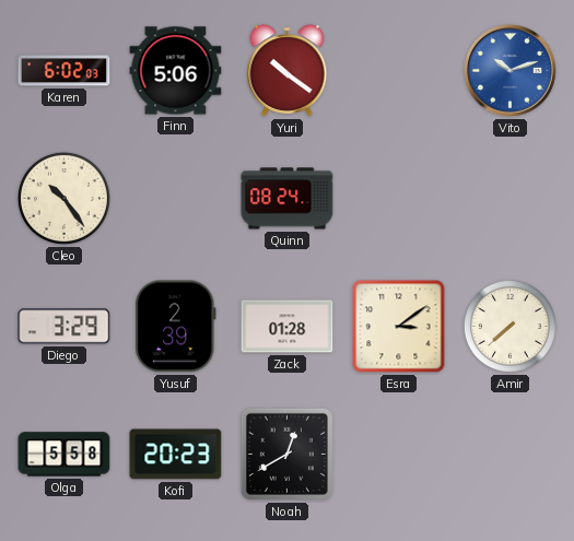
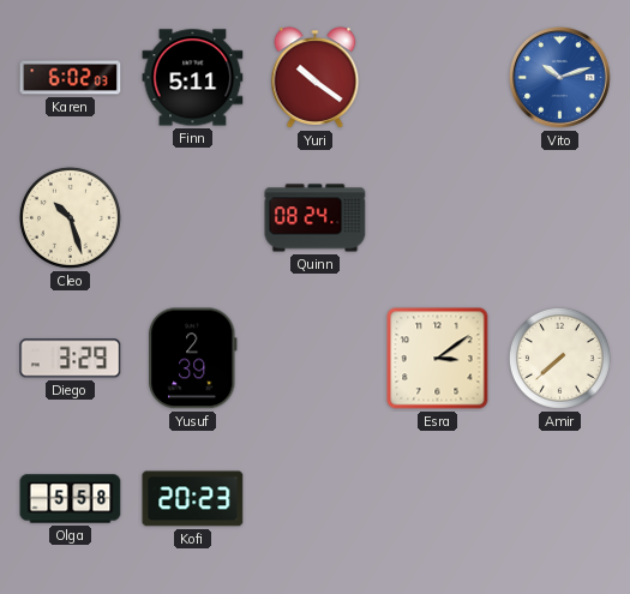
Finn: 5:06 -> 5:11
Cleo: 10:24 -> 10:27
Zack: 01:28 -> none
Noah: 12:40 -> none
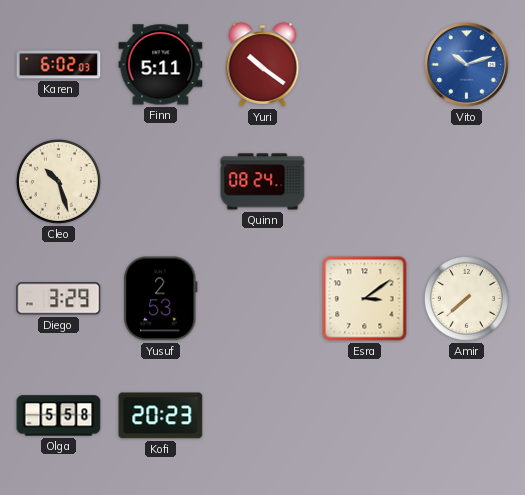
Yusuf: 2:39 -> 2:53
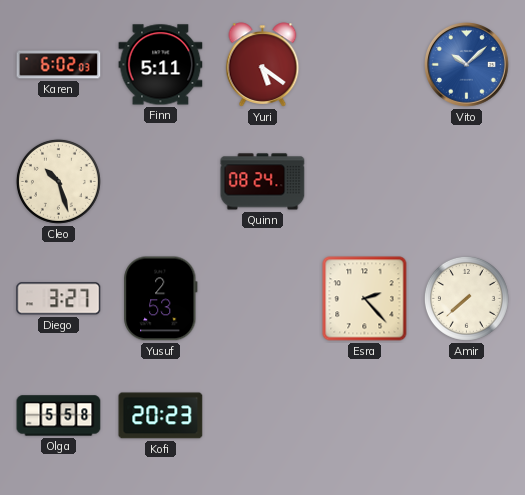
Yuri: 10:21 -> 5:21
Vito: 10:12 -> 10:08
Diego: 3:29 -> 3:27
Esra: 3:09 -> 2:23
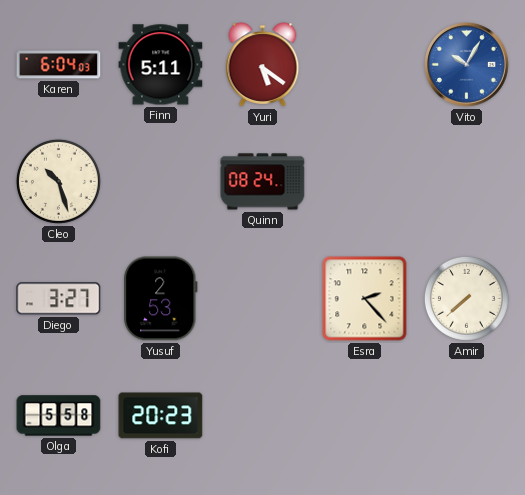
Karen: 6:02 -> 6:04
Vito: 10:08 -> 10:05
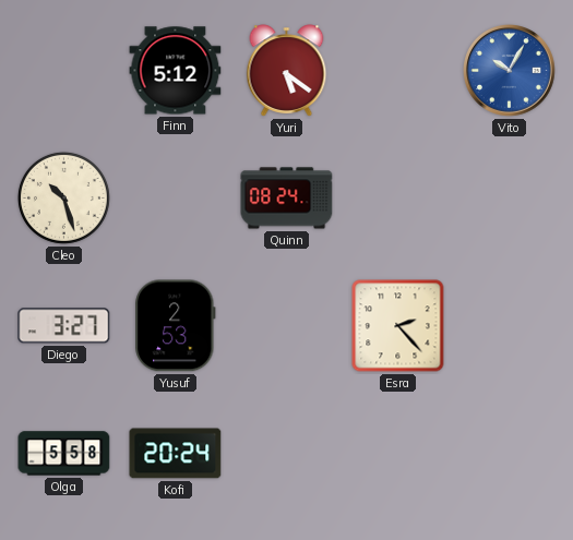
Karen: 6:04 -> none
Finn: 5:11 -> 5:12
Amir: 7:38 -> none
Kofi: 20:23 -> 20:24
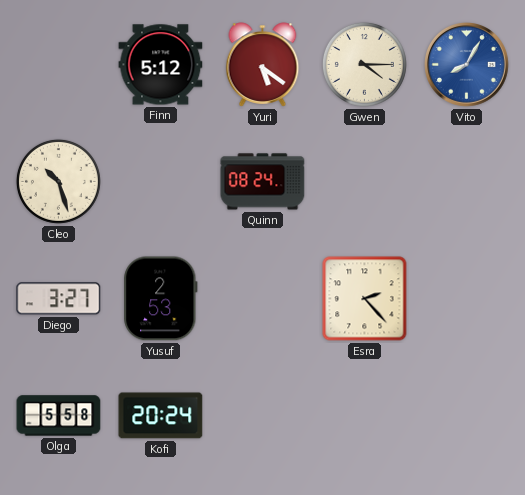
Gwen: none -> 4:15
Vito: 10:05 -> 8:05
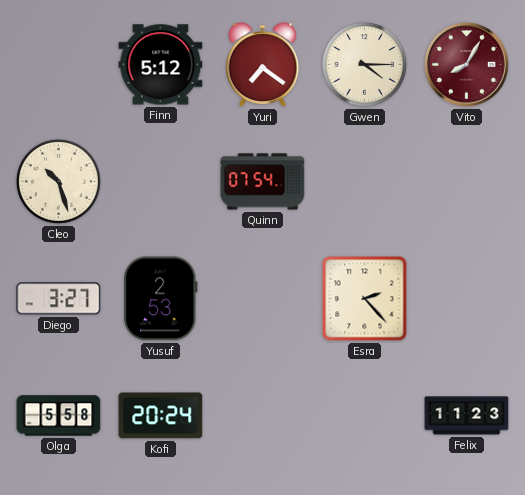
Yuri: 5:21 -> 7:21
Vito dial: blue -> burgundy
Quinn: 08:24 -> 07:54
Felix: none -> 11:23
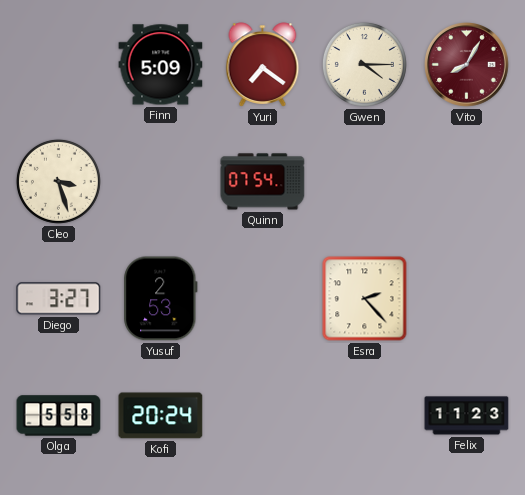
Finn: 5:12 -> 5:09
Cleo: 10:27 -> 3:27
